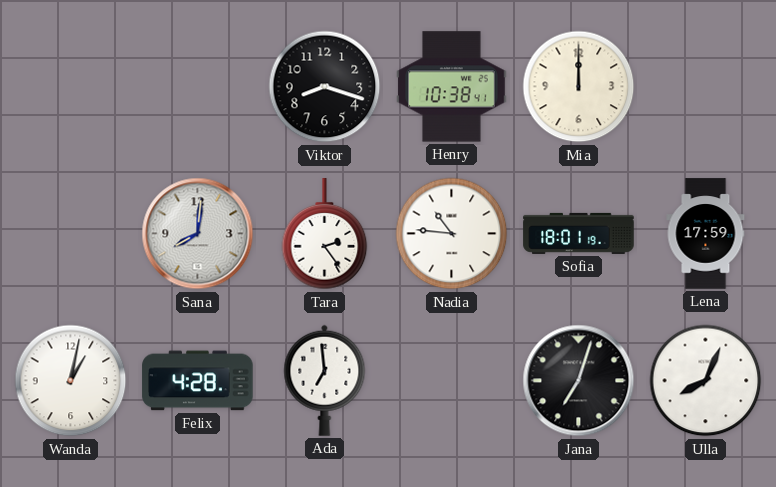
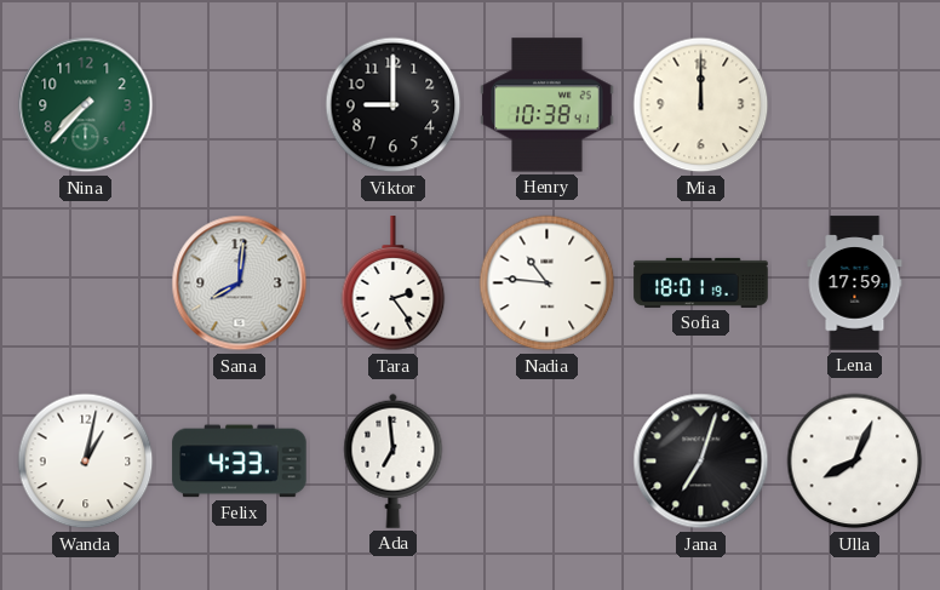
Nina: none -> 7:37
Viktor: 8:18 -> 9:00
Felix: 4:28 -> 4:33
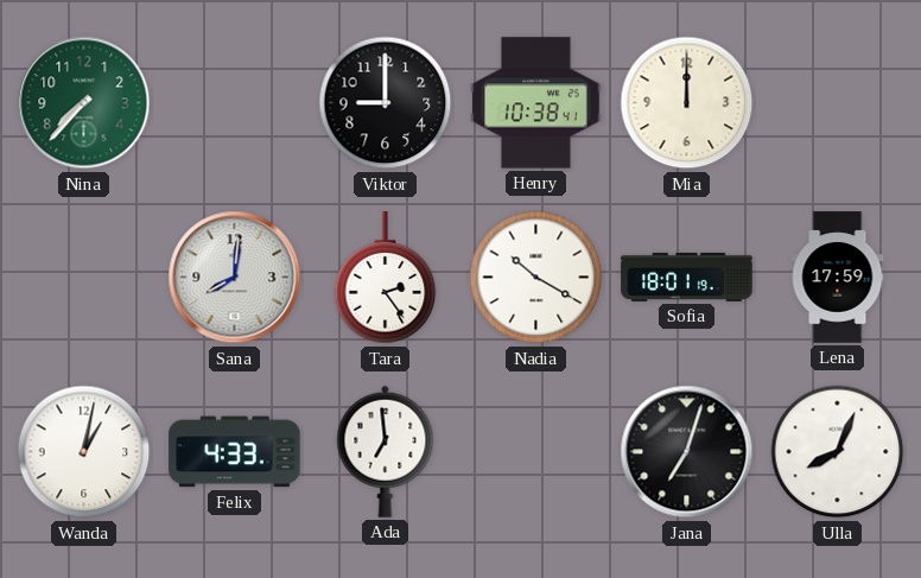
Nadia: 10:46 -> 10:20
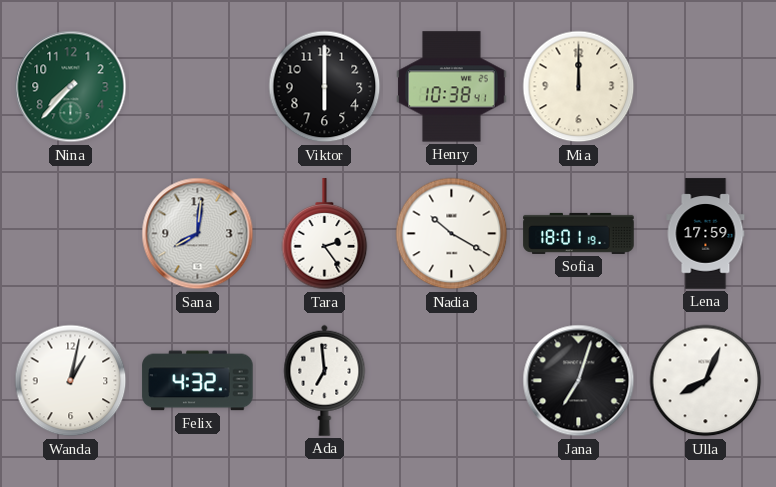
Viktor: 9:00 -> 6:00
Felix: 4:33 -> 4:32
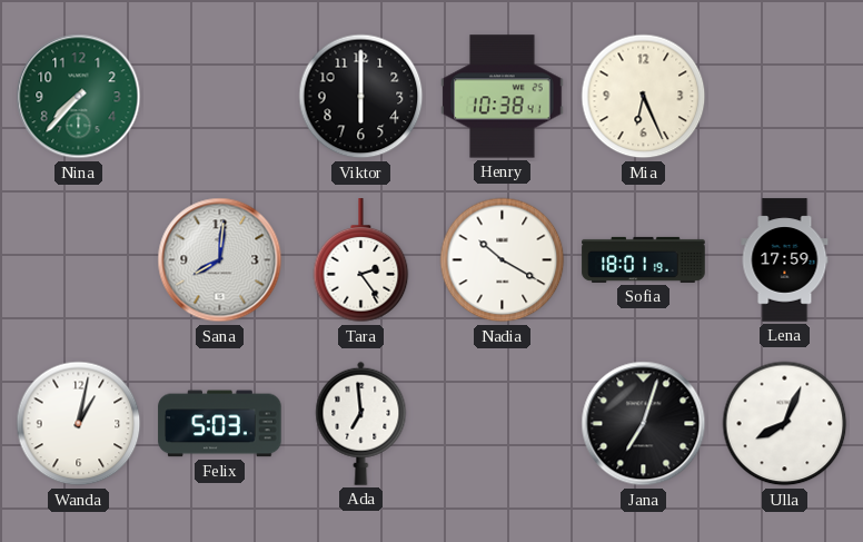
Mia: 12:00 -> 6:26
Felix: 4:32 -> 5:03
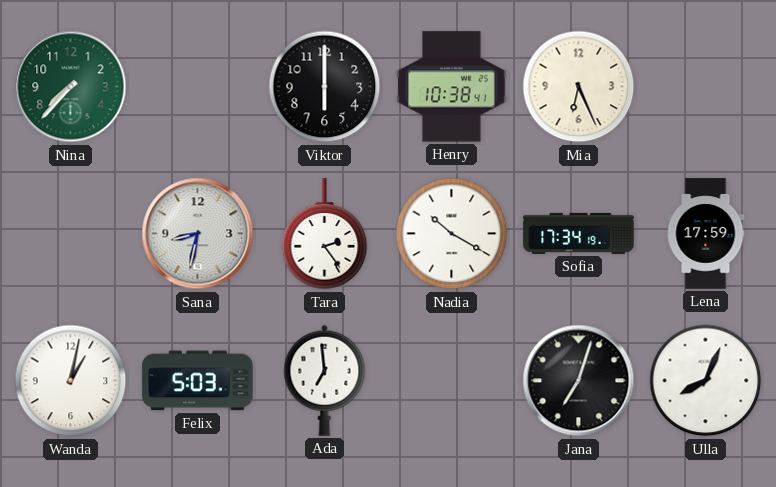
Sana: 8:01 -> 8:32
Sofia: 18:01 -> 17:34
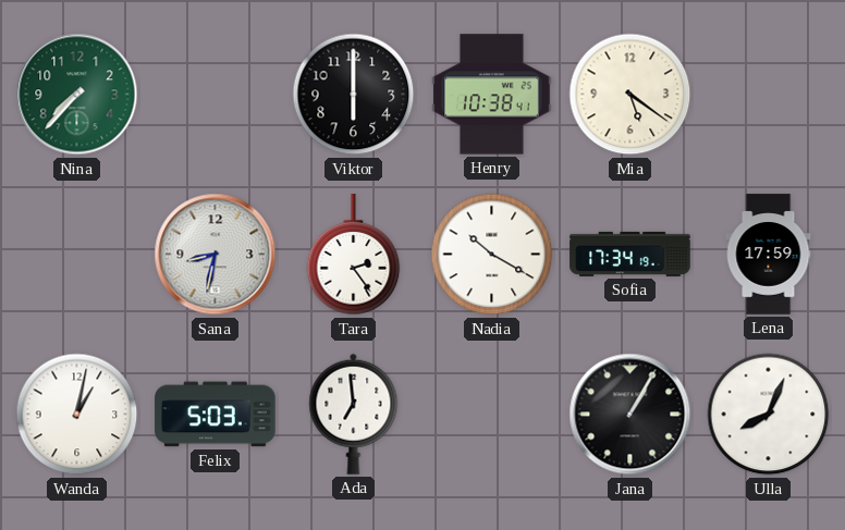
Mia: 6:26 -> 5:21
Jana: 7:03 -> 1:05
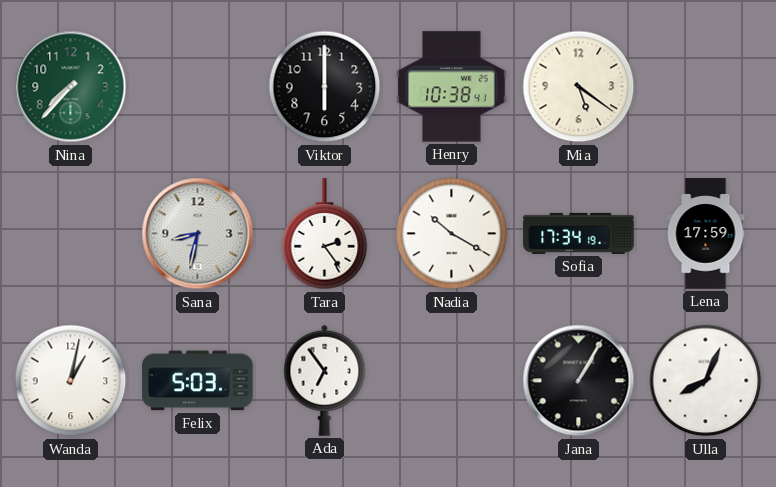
Ada: 6:59 -> 6:54
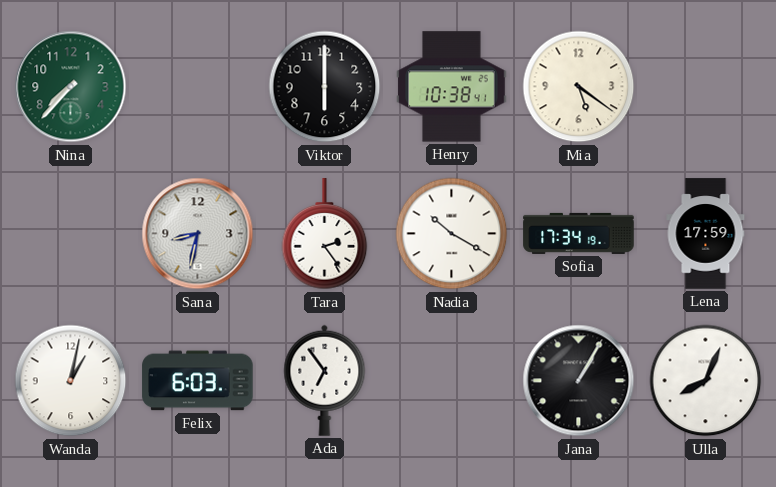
Felix: 5:03 -> 6:03
